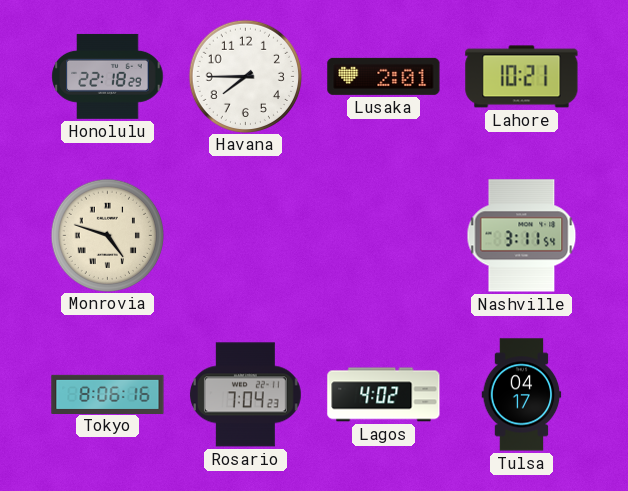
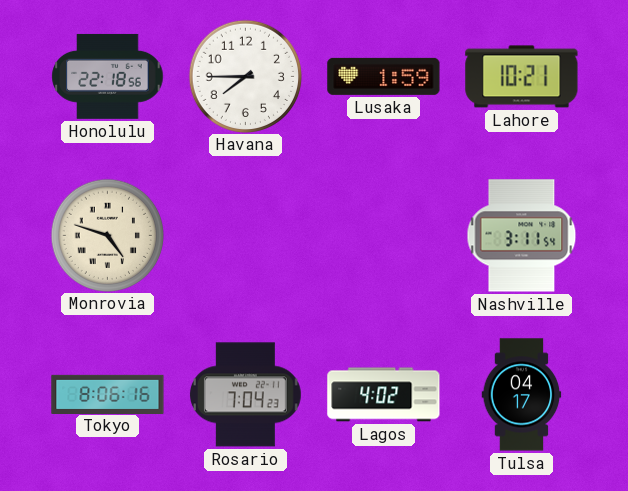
Honolulu: 22:18:29 -> 22:18:56
Lusaka: 2:01 -> 1:59
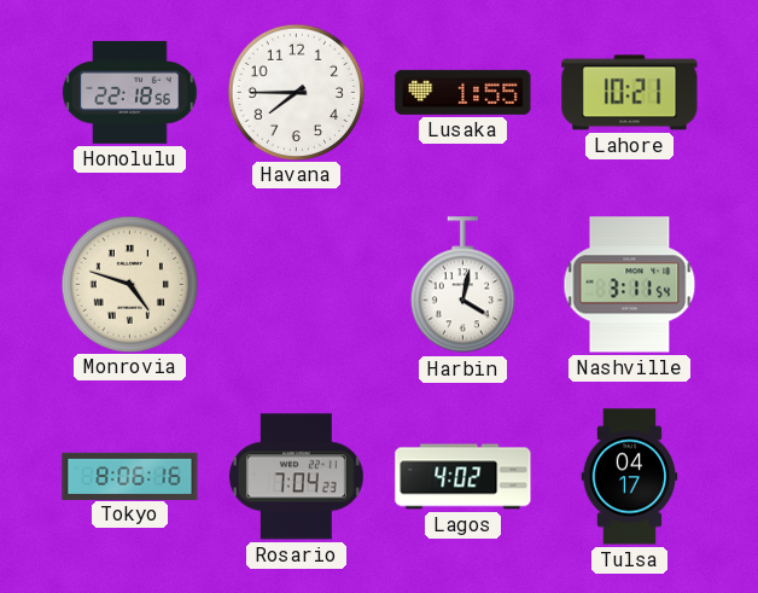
Lusaka: 1:59 -> 1:55
Harbin: none -> 4:02
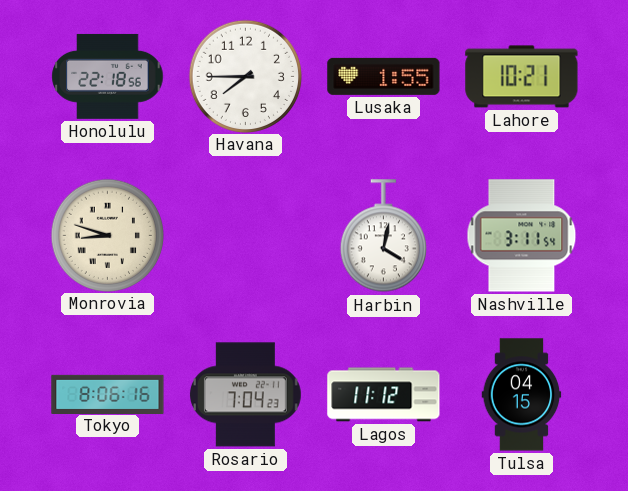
Monrovia: 4:48 -> 8:48
Lagos: 4:02 -> 11:12
Tulsa: 04:17 -> 04:15
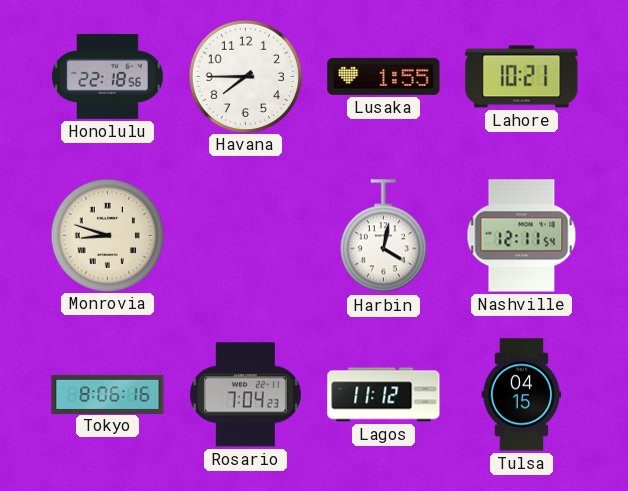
Nashville: 3:11 -> 12:11
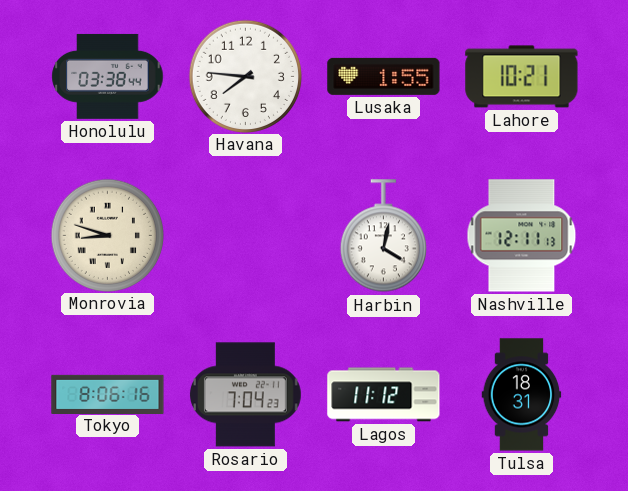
Honolulu: 22:18 -> 03:38
Havana: 7:45 -> 7:46
Nashville: 12:11:54 -> 12:11:13
Tulsa: 04:15 -> 18:31
